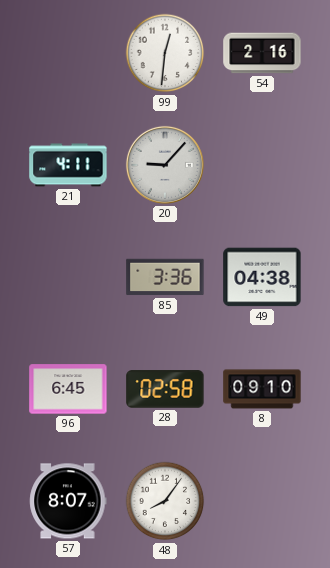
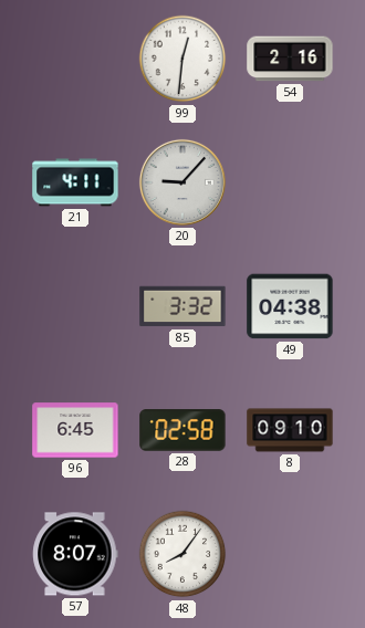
85: 3:36 -> 3:32
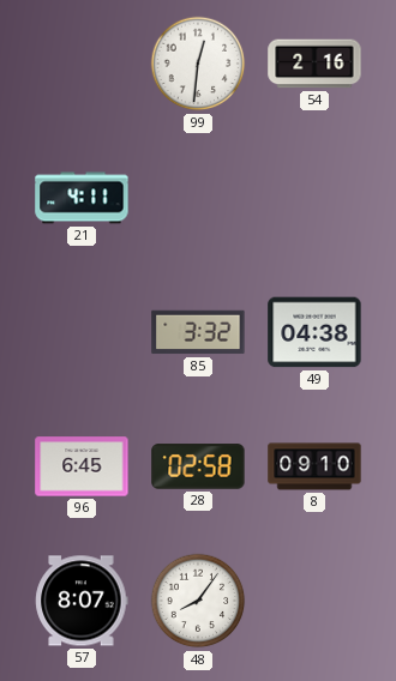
20: 9:07 -> none
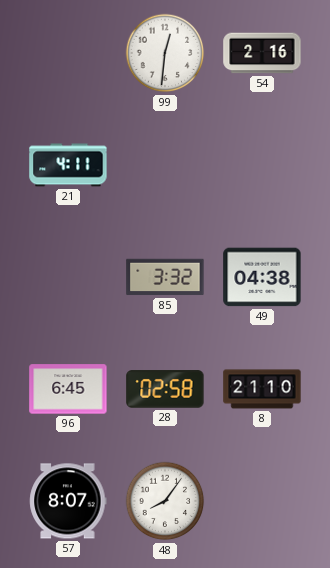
8: 09:10 -> 21:10
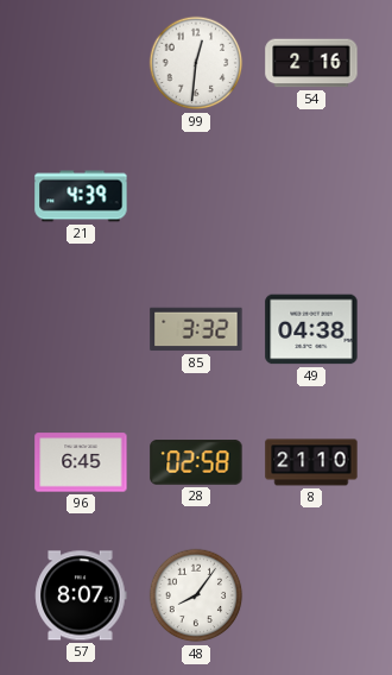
21: 4:11 -> 4:39
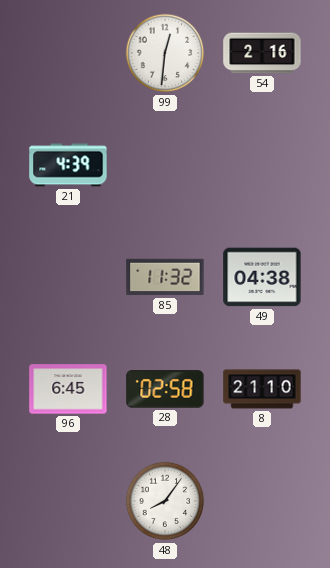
85: 3:32 -> 11:32
57: 8:07 -> none
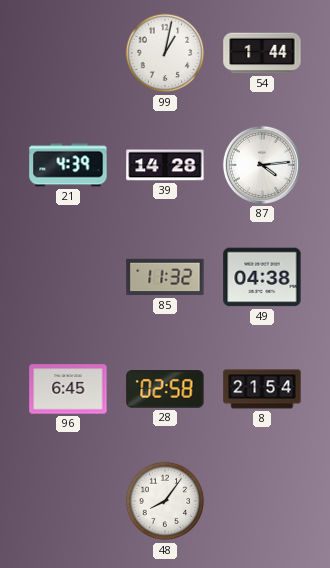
99: 12:31 -> 1:02
54: 2:16 -> 1:44
39: none -> 14:28
87: none -> 4:14
8: 21:10 -> 21:54
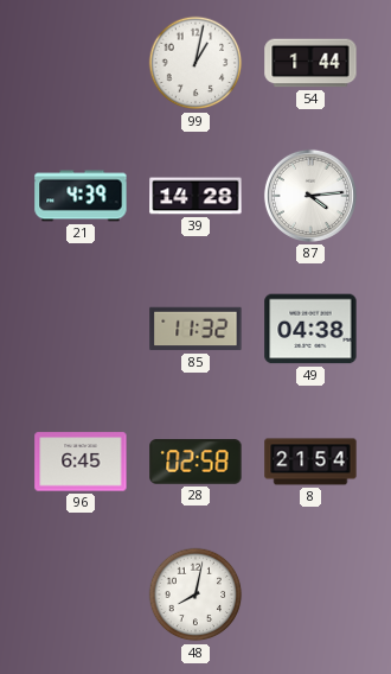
48: 8:06 -> 8:02
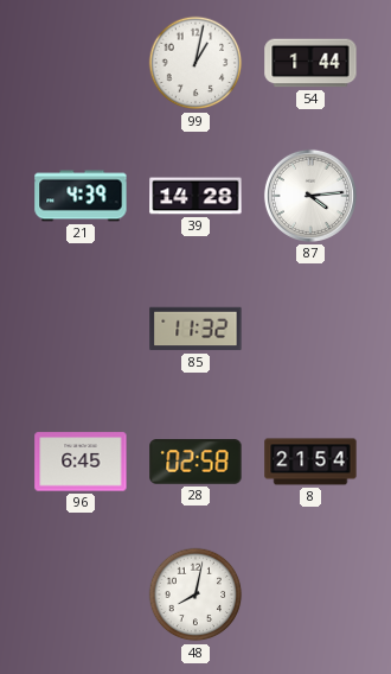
49: 04:38 -> none
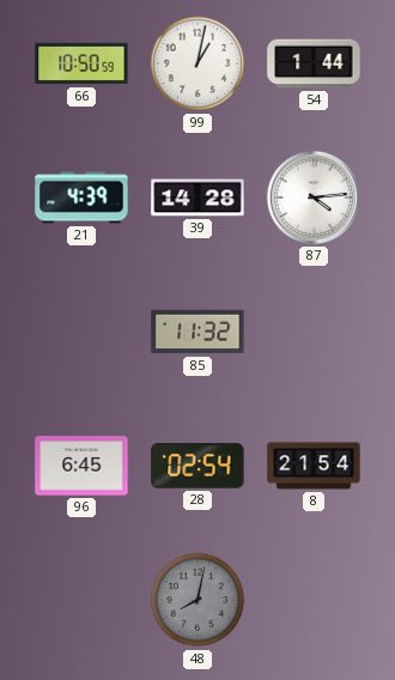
66: none -> 10:50
28: 02:58 -> 02:54
48 dial: white -> grey
